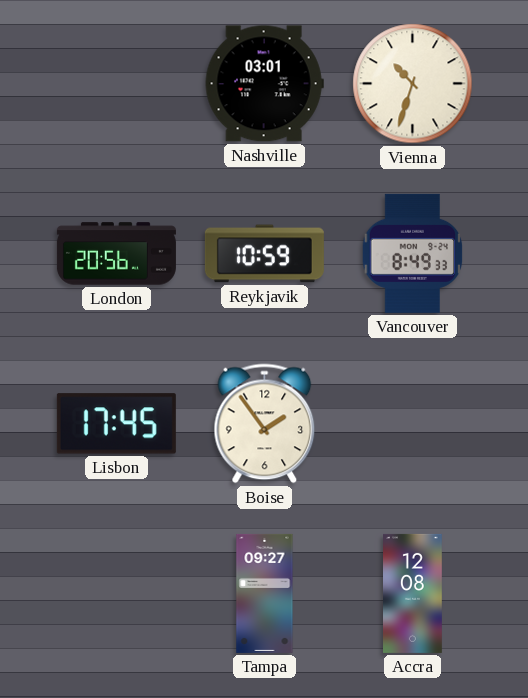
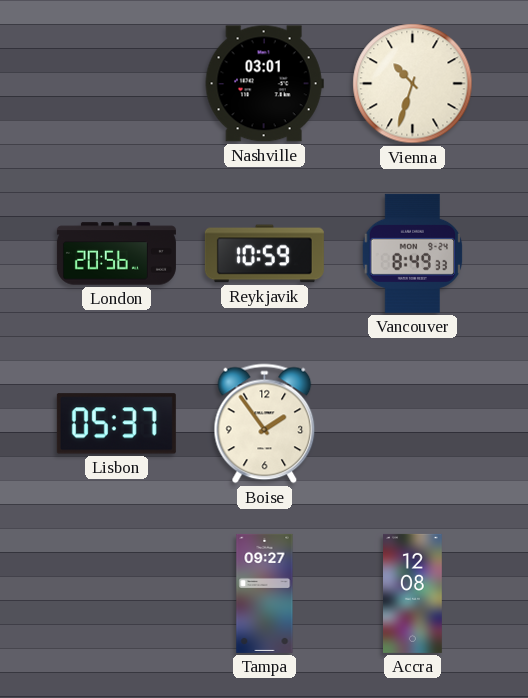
Lisbon: 17:45 -> 05:37
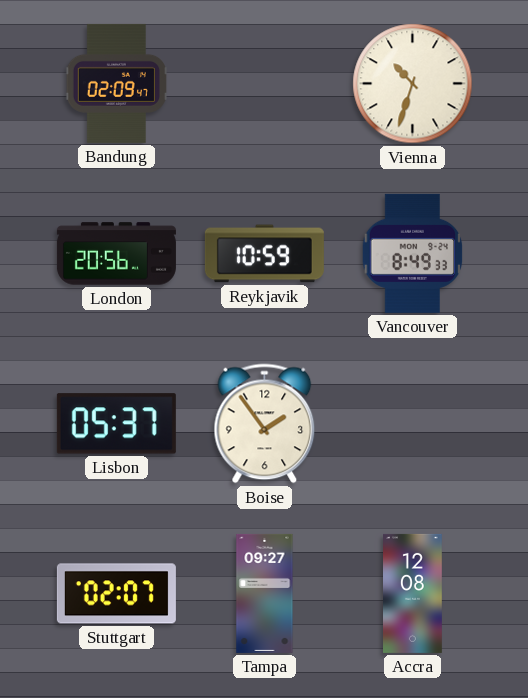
Bandung: none -> 02:09
Nashville: 03:01 -> none
Stuttgart: none -> 02:07
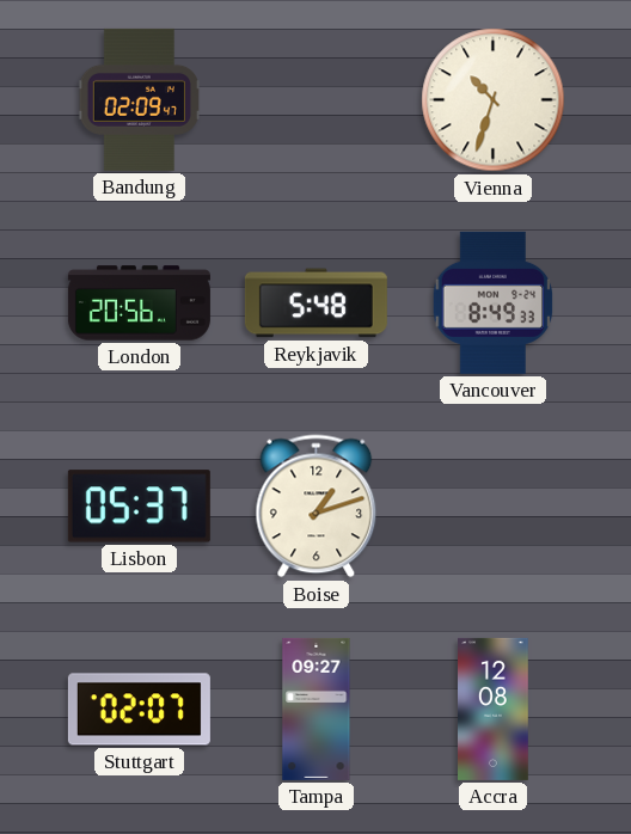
Reykjavik: 10:59 -> 5:48
Boise: 1:54 -> 1:12
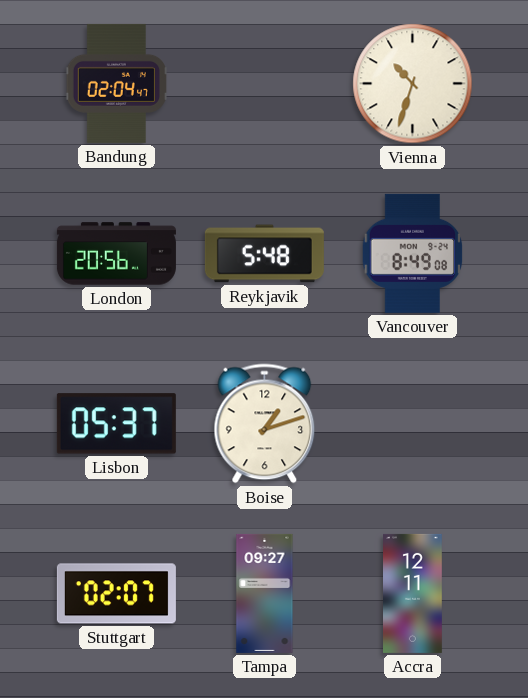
Bandung: 02:09 -> 02:04
Vancouver: 8:49:33 -> 8:49:08
Accra: 12:08 -> 12:11
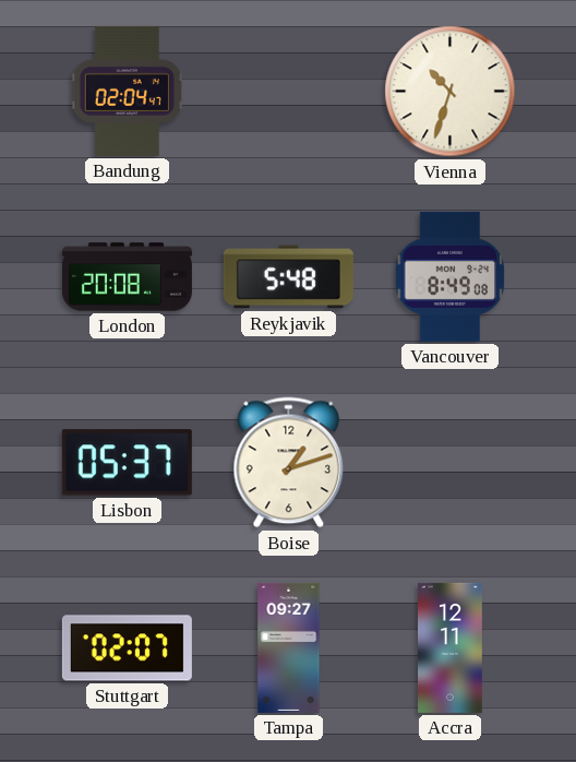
London: 20:56 -> 20:08
